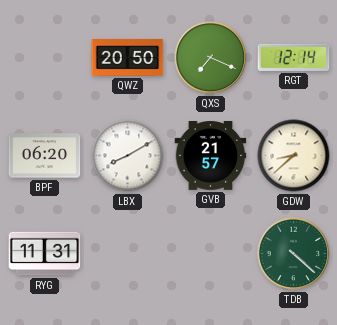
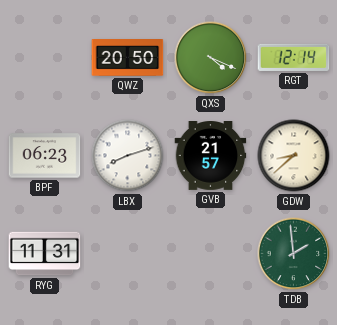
QXS: 7:19 -> 4:19
BPF: 06:20 -> 06:23
LBX: 8:10 -> 8:12
TDB: 4:22 -> 1:59
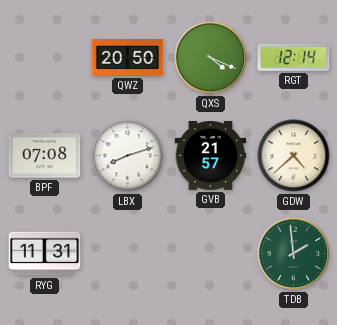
BPF: 06:23 -> 07:08
GDW: 8:38 -> 4:38
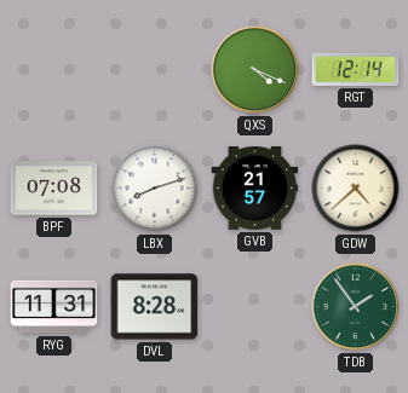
QWZ: 20:50 -> none
DVL: none -> 8:28
TDB: 1:59 -> 1:54
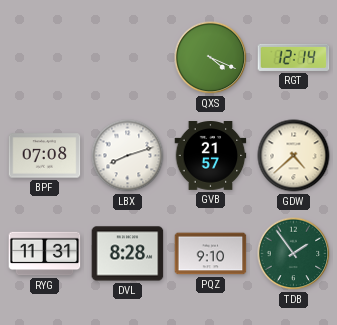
PQZ: none -> 9:10
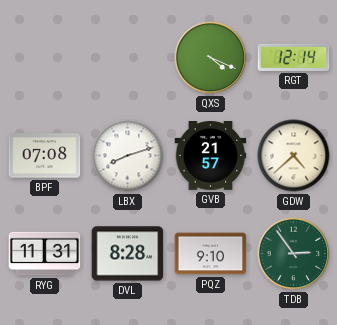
TDB: 1:54 -> 2:54
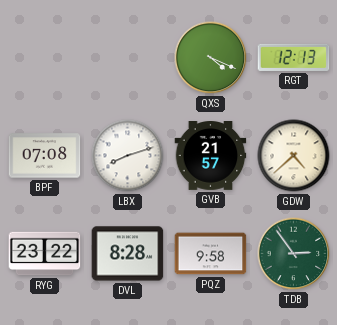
RGT: 12:14 -> 12:13
RYG: 11:31 -> 23:22
PQZ: 9:10 -> 9:58
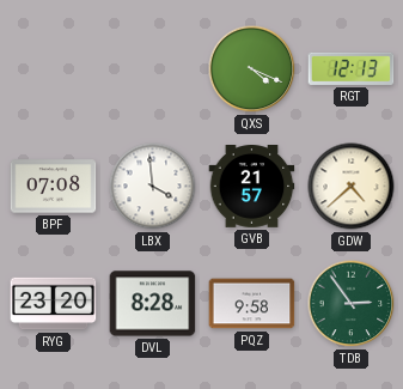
LBX: 8:12 -> 3:59
RYG: 23:22 -> 23:20
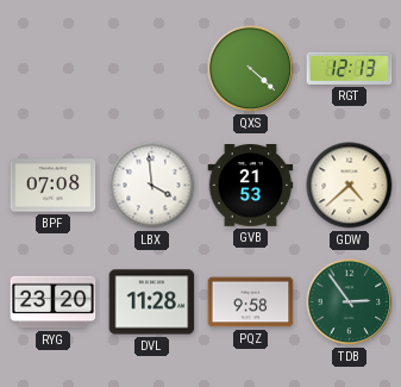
QXS: 4:19 -> 4:22
GVB: 21:57 -> 21:53
DVL: 8:28 -> 11:28
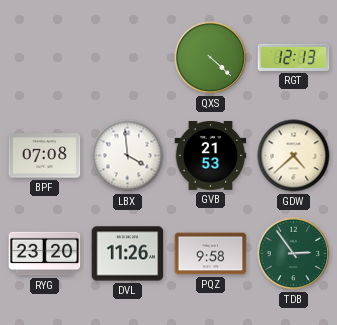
DVL: 11:28 -> 11:26
